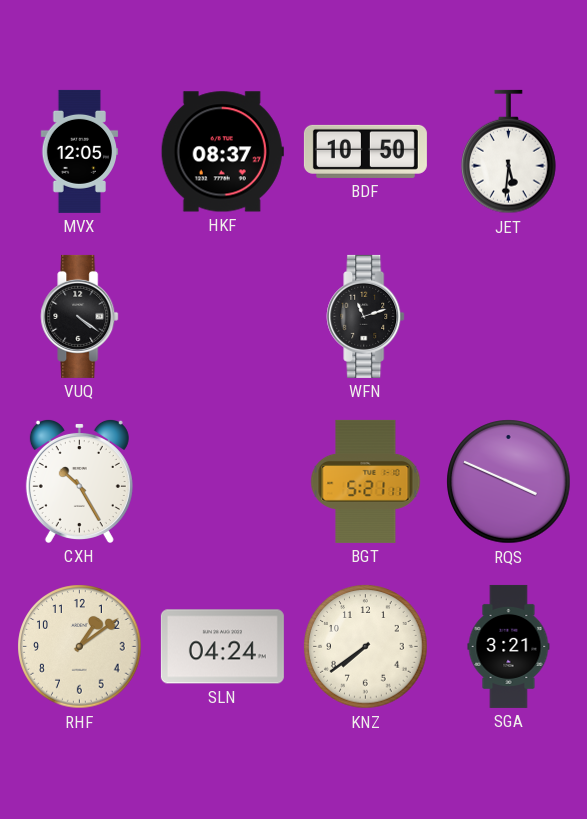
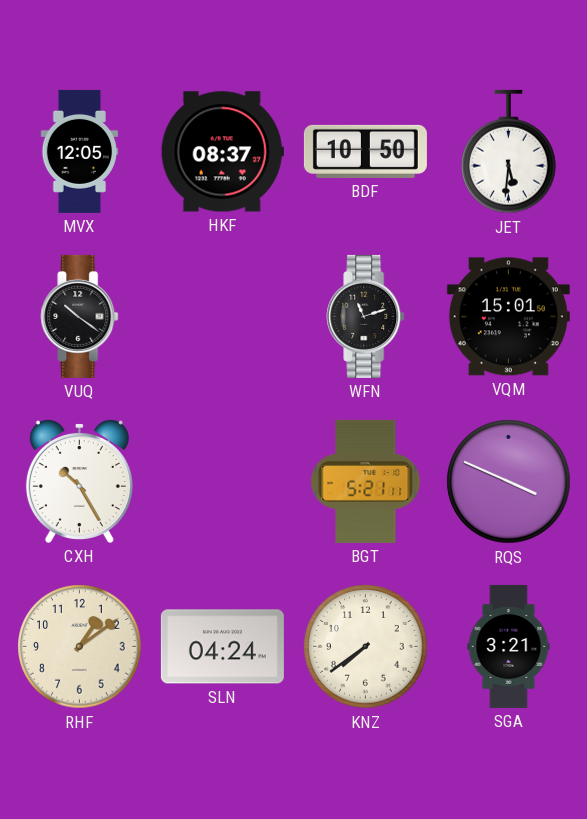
VUQ: 4:21 -> 10:21
VQM: none -> 15:01
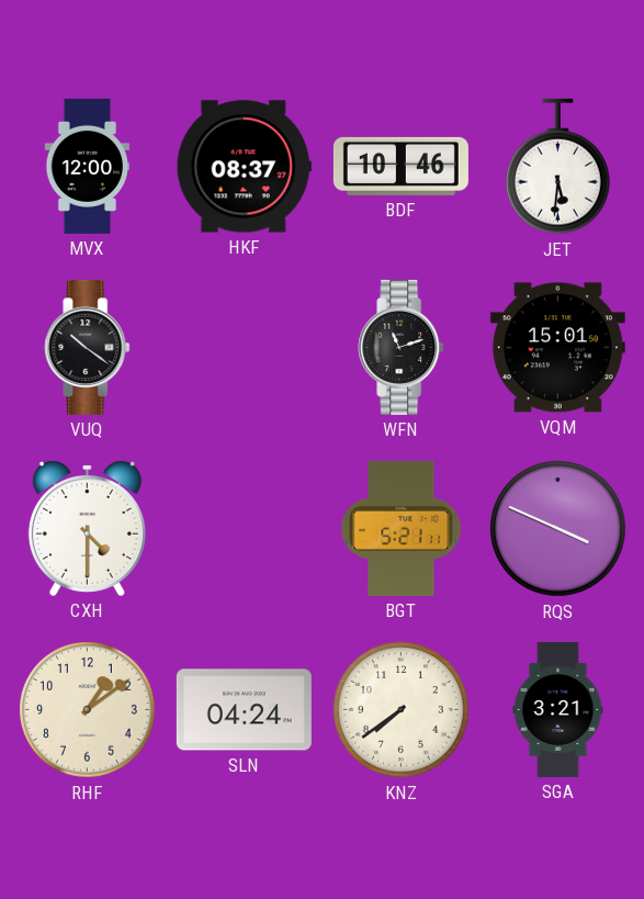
MVX: 12:05 -> 12:00
BDF: 10:50 -> 10:46
CXH: 10:25 -> 4:30
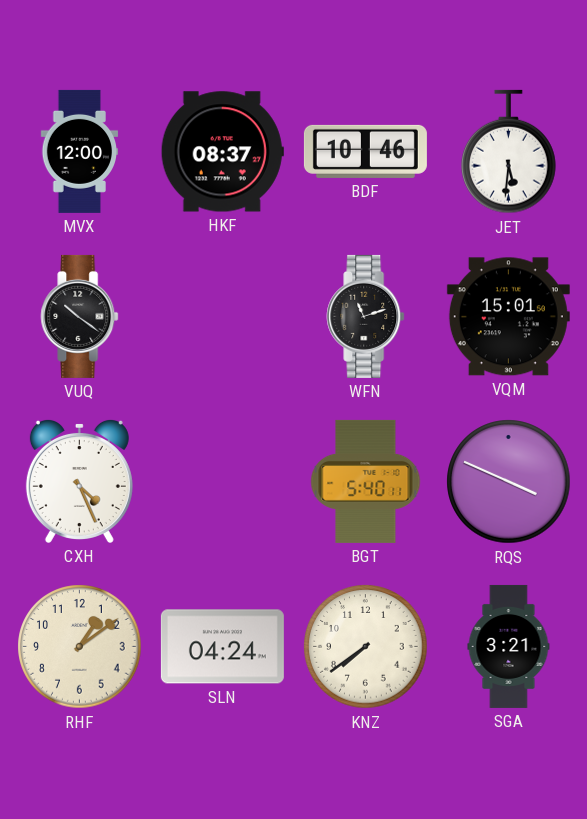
CXH: 4:30 -> 4:26
BGT: 5:21 -> 5:40
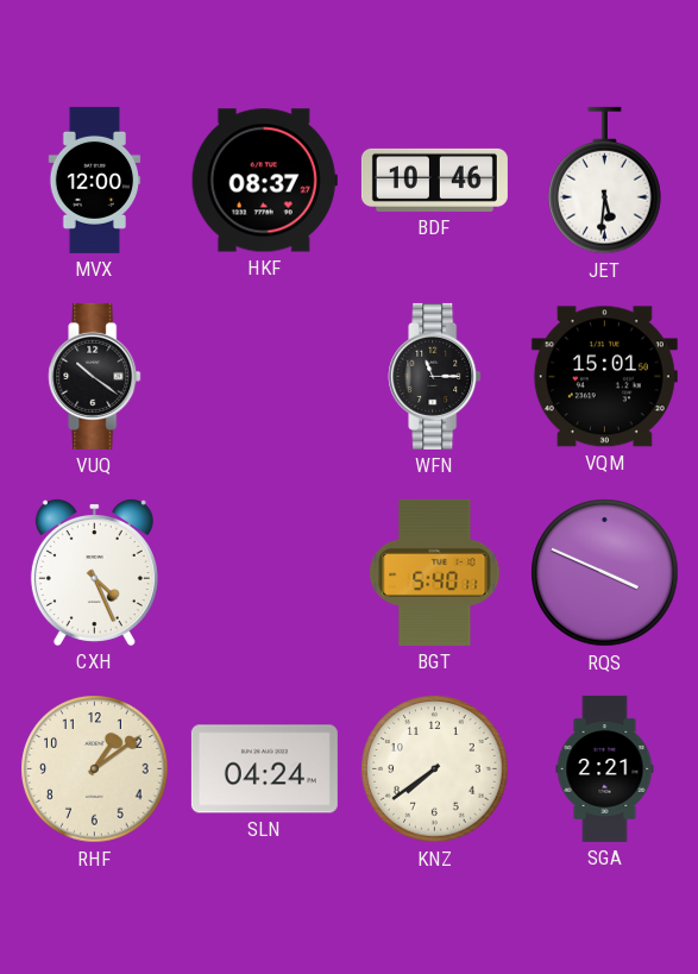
WFN: 11:12 -> 11:15
SGA: 3:21 -> 2:21
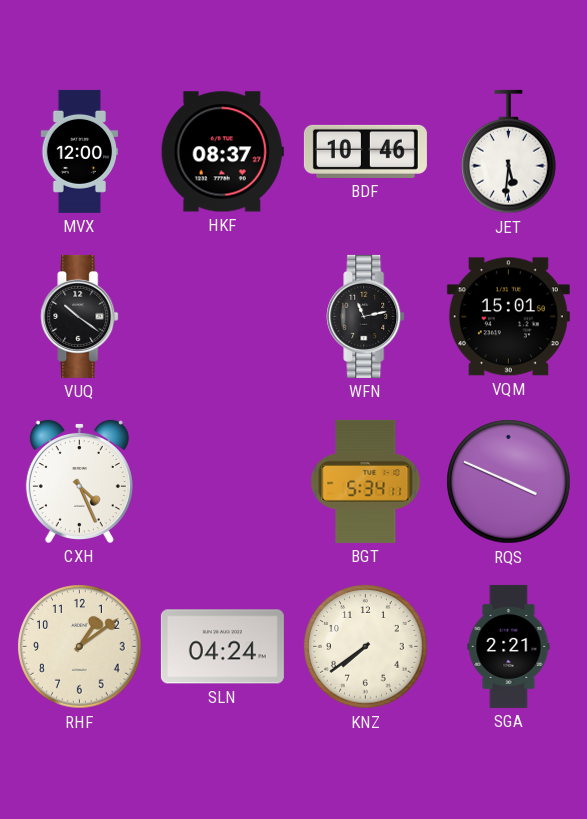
WFN: 11:15 -> 11:13
BGT: 5:40 -> 5:34
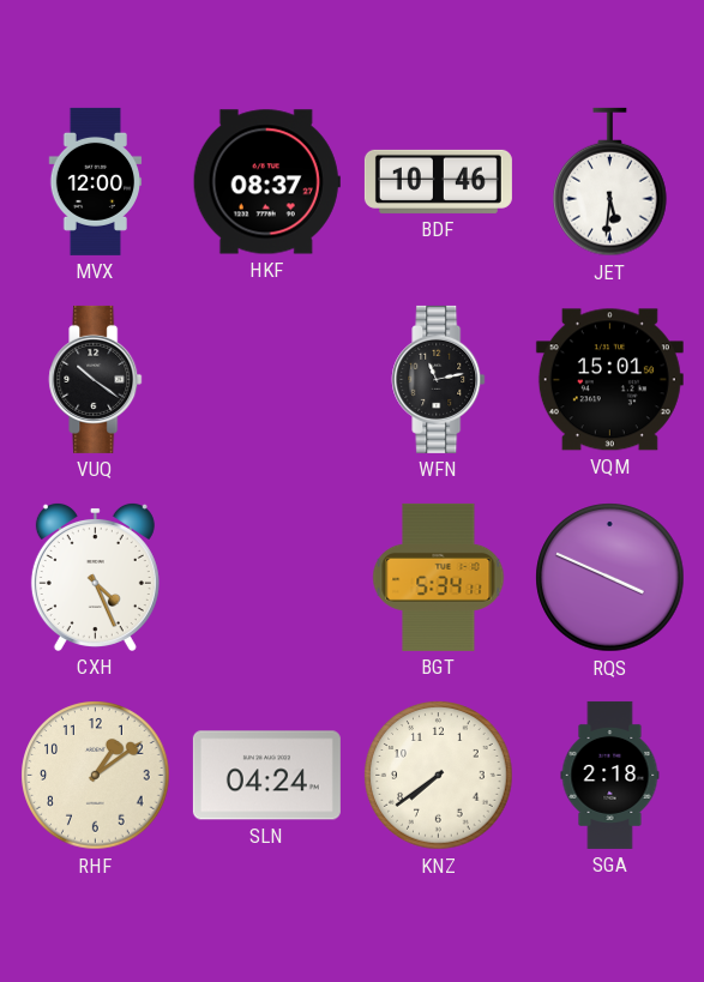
SGA: 2:21 -> 2:18
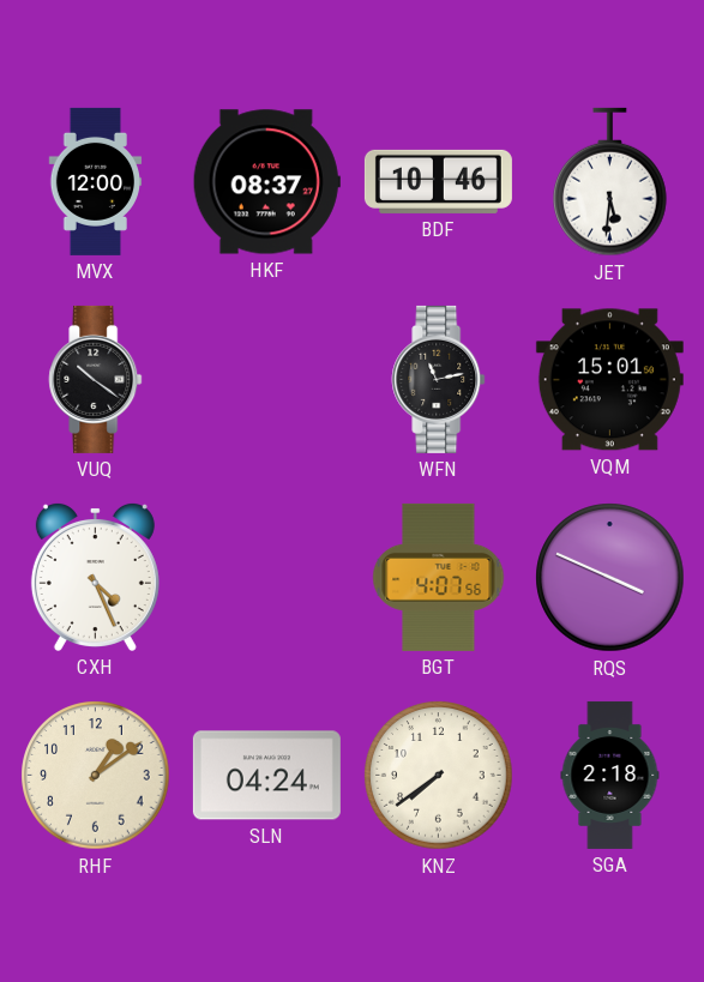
BGT: 5:34 -> 4:07
